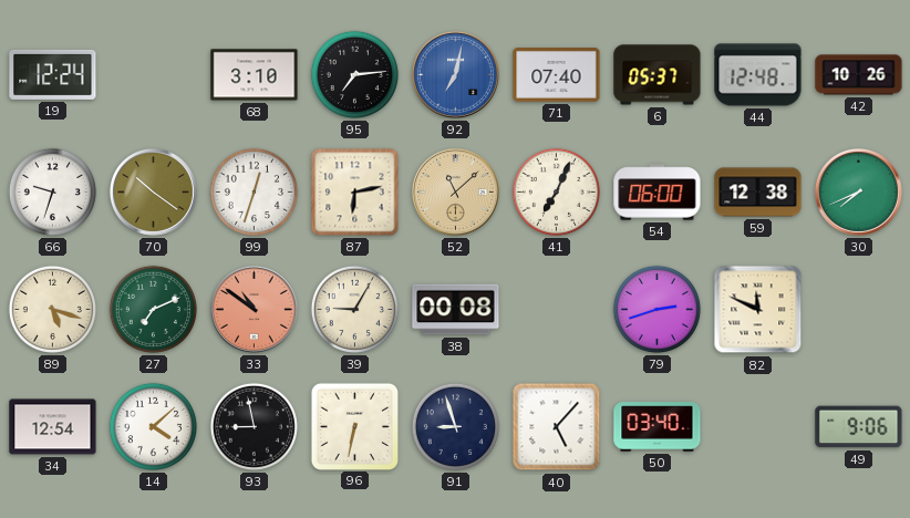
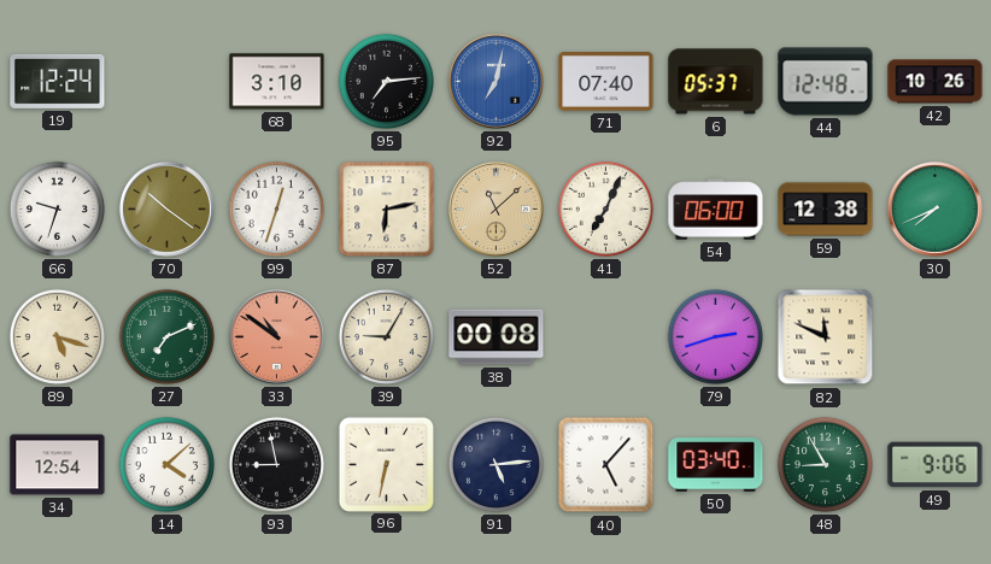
91: 8:57 -> 5:14
48: none -> 8:55
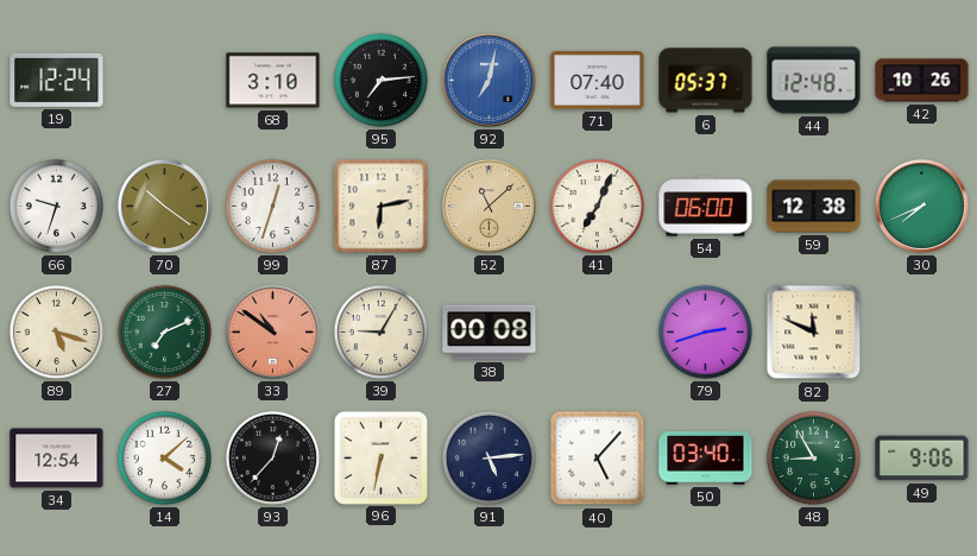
93: 8:58 -> 12:37
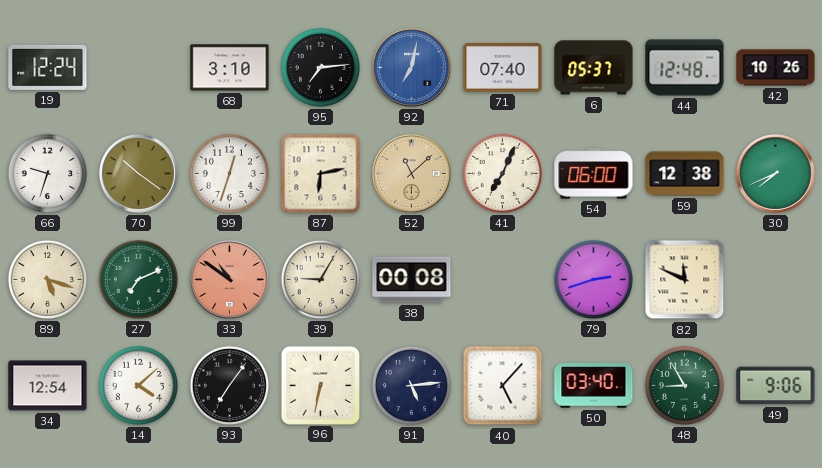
93: 12:37 -> 7:06
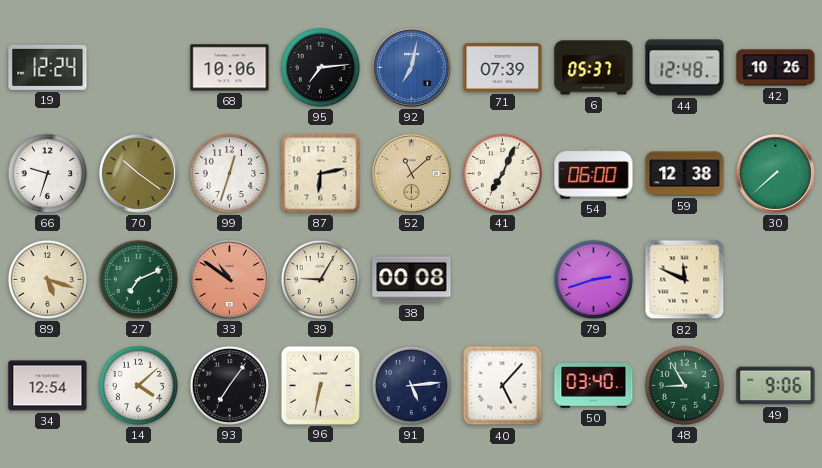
68: 3:10 -> 10:06
71: 07:40 -> 07:39
30: 7:41 -> 7:38
